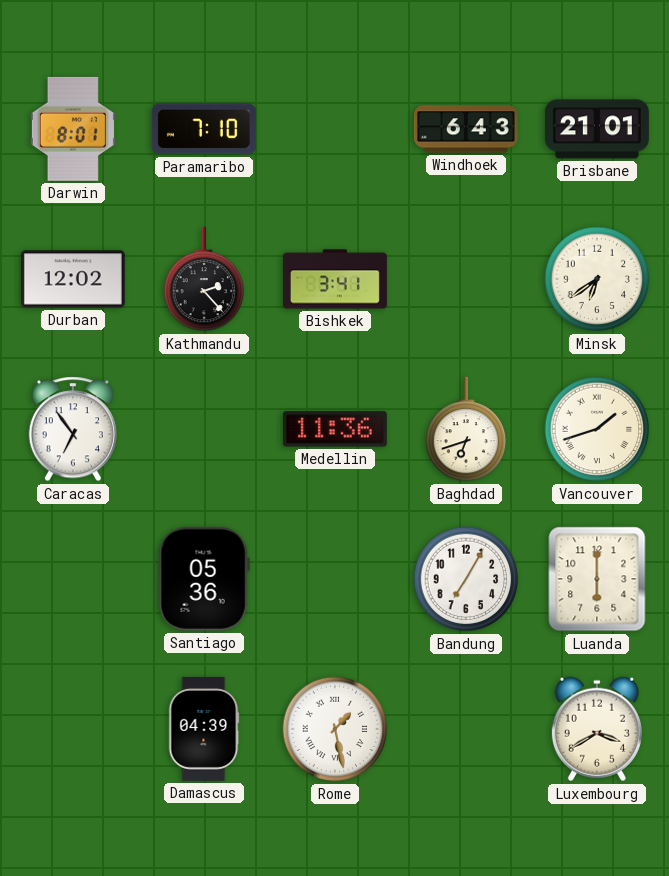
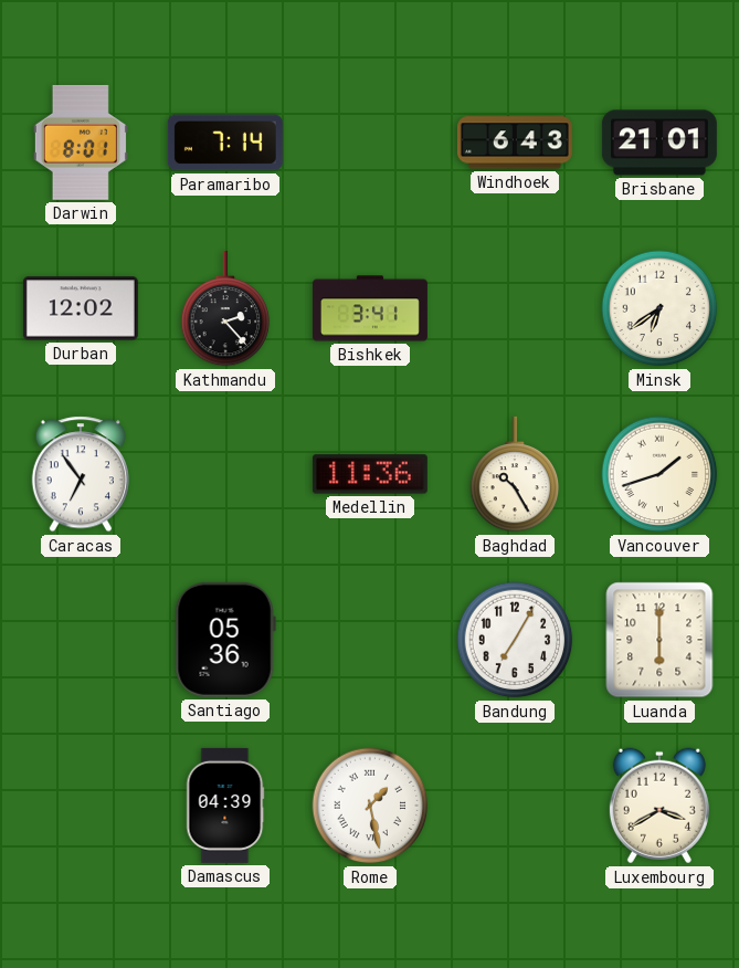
Paramaribo: 7:10 -> 7:14
Baghdad: 6:42 -> 10:25
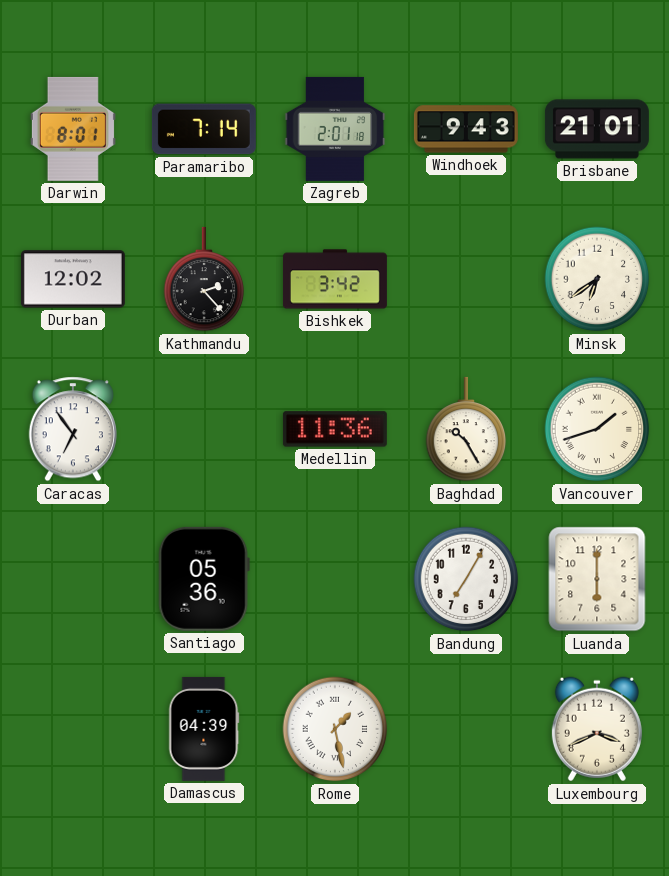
Zagreb: none -> 2:01
Windhoek: 6:43 -> 9:43
Bishkek: 3:41 -> 3:42
Luxembourg: 3:40 -> 3:41
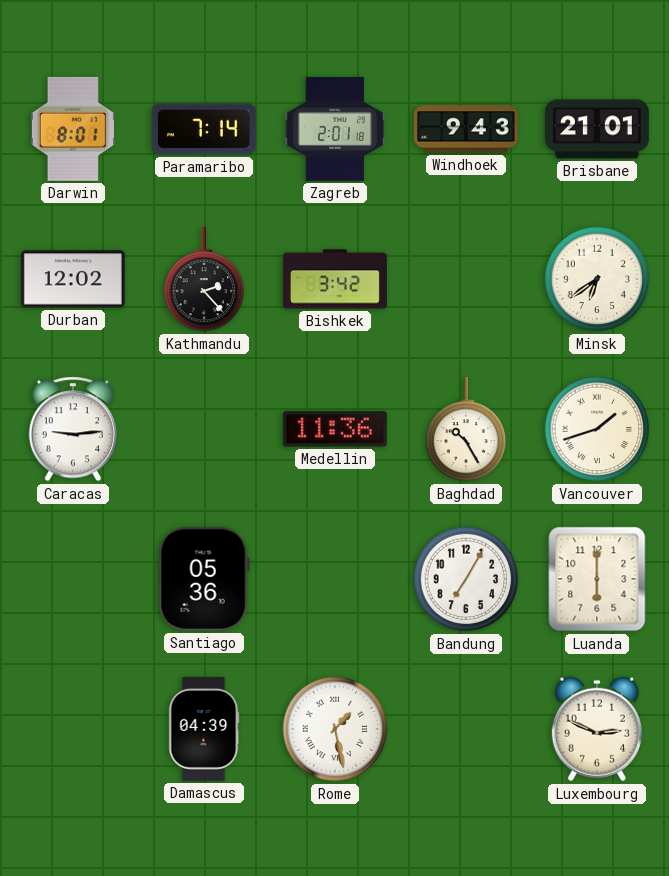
Caracas: 6:54 -> 9:14
Luxembourg: 3:41 -> 2:49
